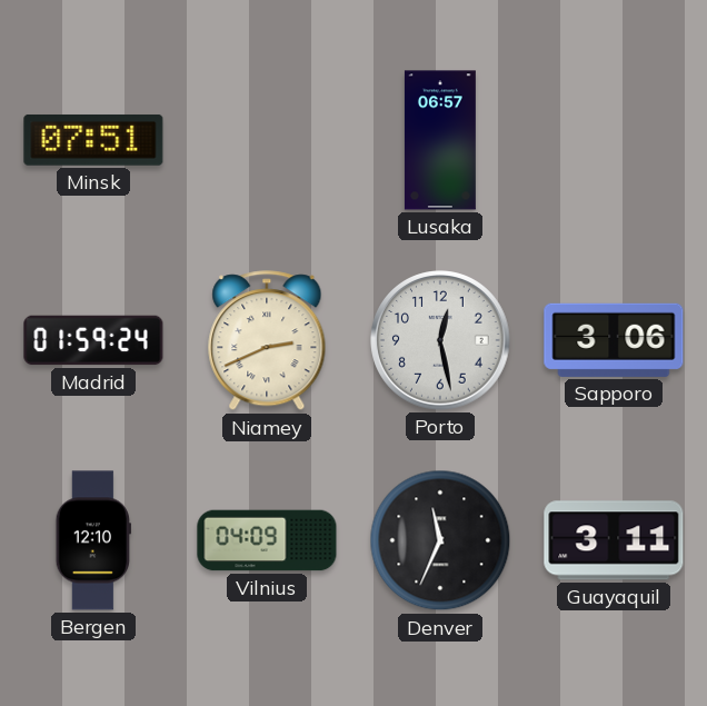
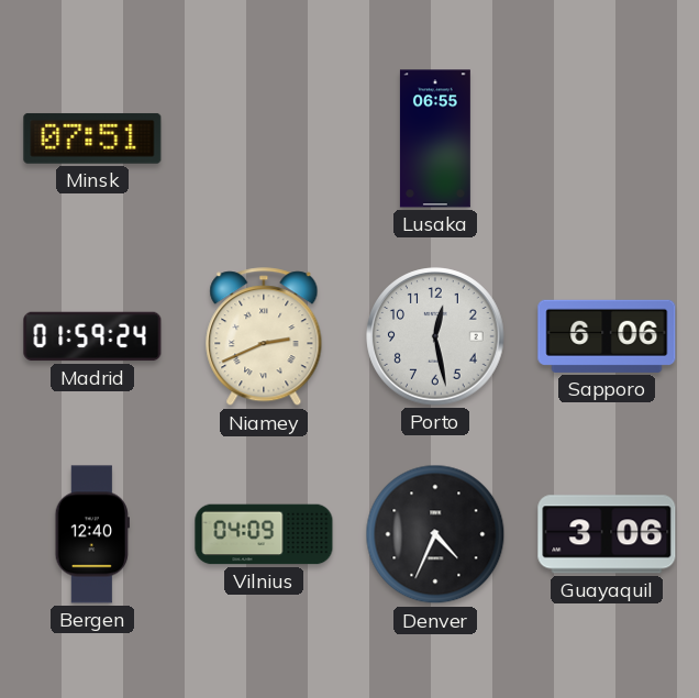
Lusaka: 06:57 -> 06:55
Sapporo: 3:06 -> 6:06
Bergen: 12:10 -> 12:40
Denver: 11:34 -> 4:34
Guayaquil: 3:11 -> 3:06
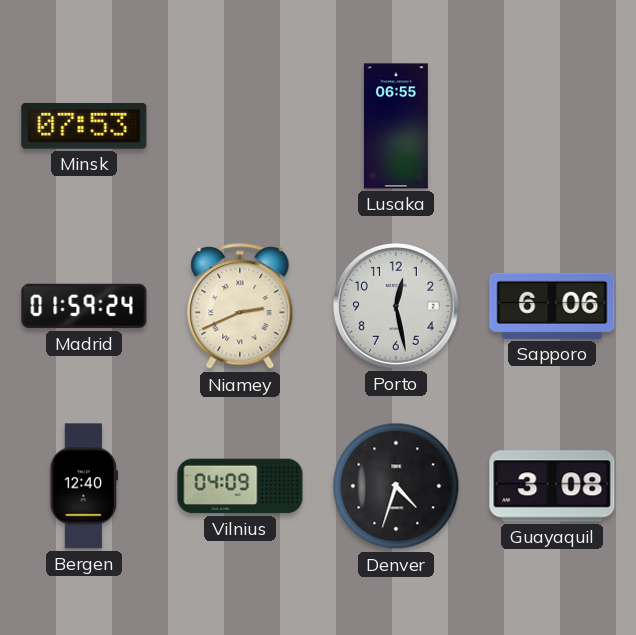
Minsk: 07:51 -> 07:53
Denver: 4:34 -> 4:33
Guayaquil: 3:06 -> 3:08
